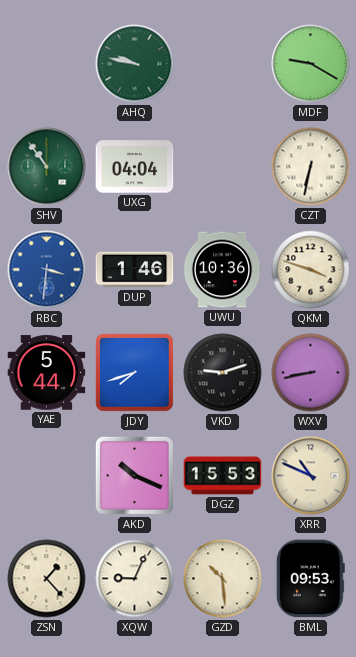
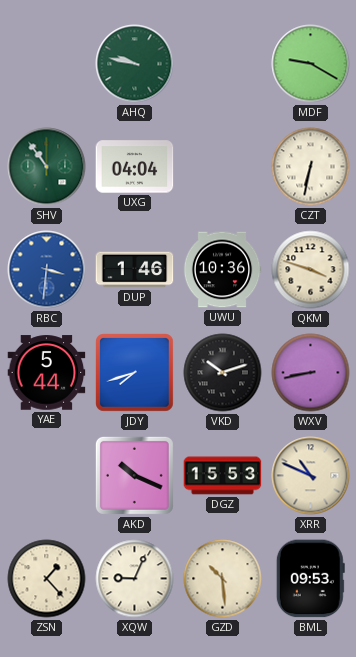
VKD: 9:12 -> 10:12
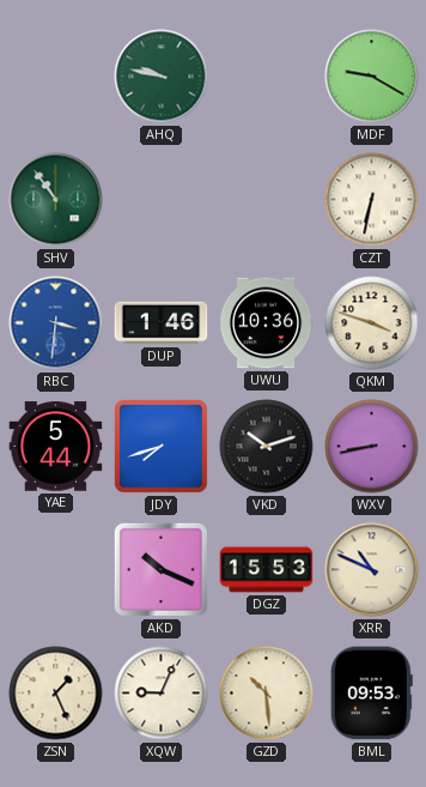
UXG: 04:04 -> none
ZSN: 1:23 -> 1:26
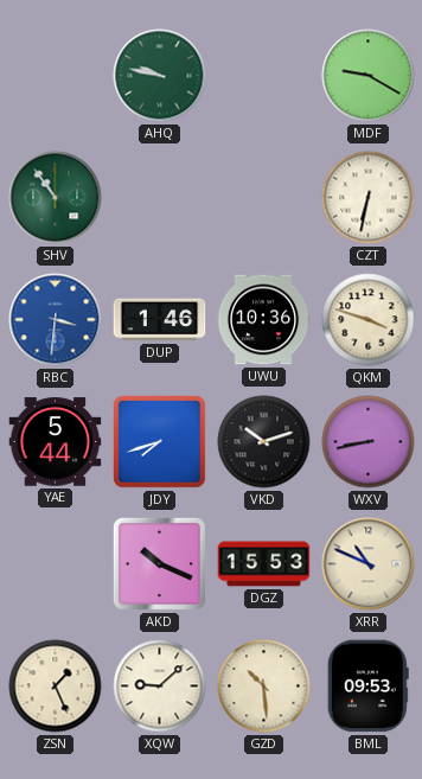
XQW: 9:04 -> 9:08
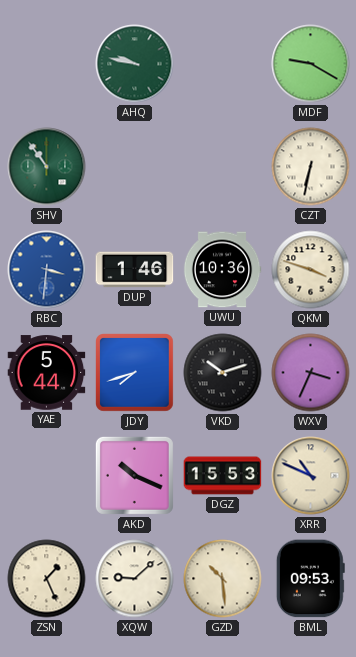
WXV: 8:43 -> 3:34
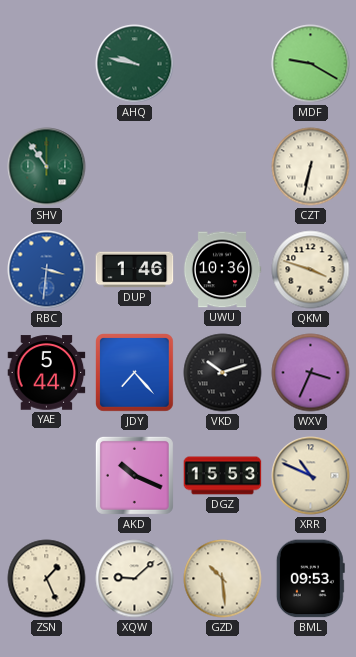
JDY: 7:42 -> 7:23
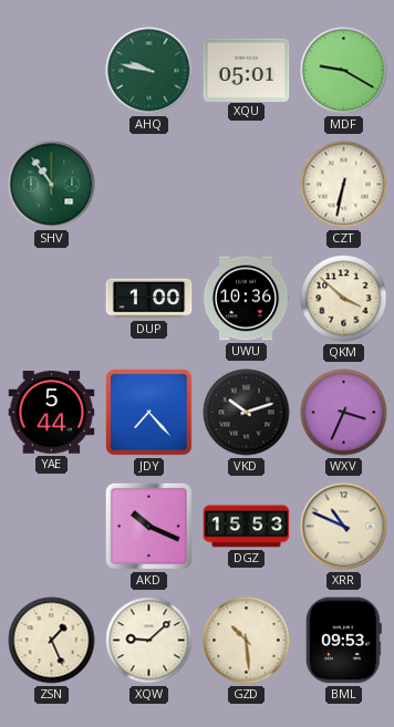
XQU: none -> 05:01
RBC: 3:31 -> none
DUP: 1:46 -> 1:00
QKM: 3:48 -> 3:52
